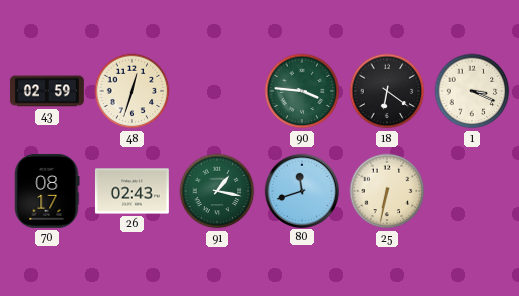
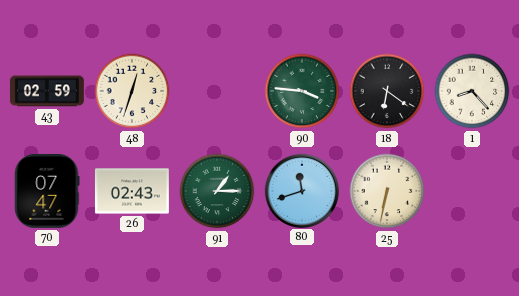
1: 3:19 -> 8:23
70: 08:17 -> 07:47
91: 1:17 -> 1:15
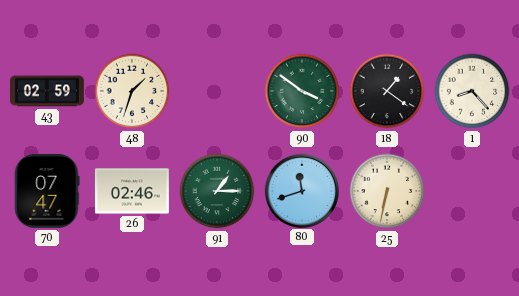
48: 12:33 -> 1:33
90: 3:46 -> 3:51
18: 6:21 -> 1:21
26: 02:43 -> 02:46
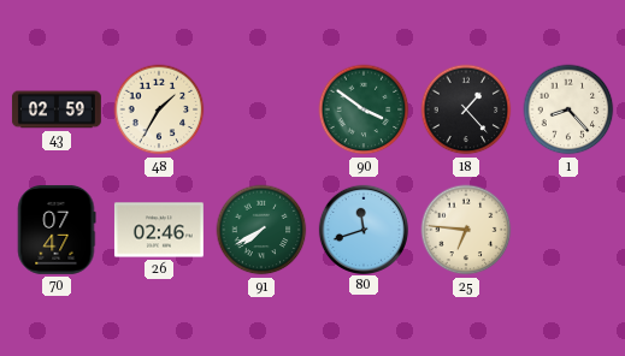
48: 1:33 -> 1:35
18: 1:21 -> 1:23
91: 1:15 -> 7:40
25: 6:32 -> 6:46
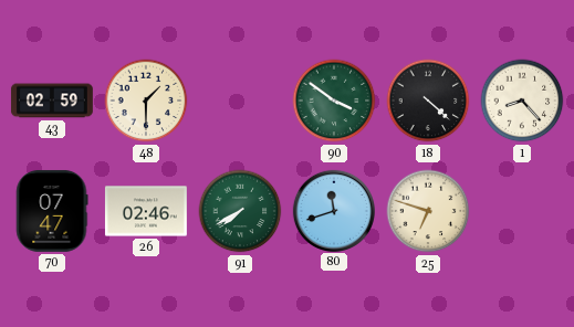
48: 1:35 -> 1:30
18: 1:23 -> 4:22
25: 6:46 -> 6:48
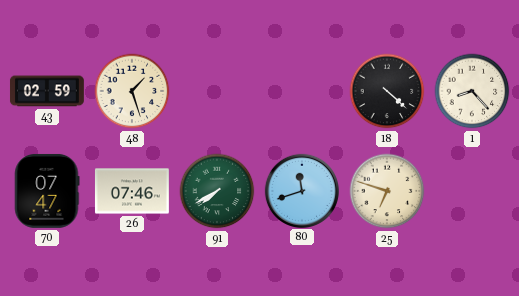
48: 1:30 -> 1:27
90: 3:51 -> none
26: 02:46 -> 07:46
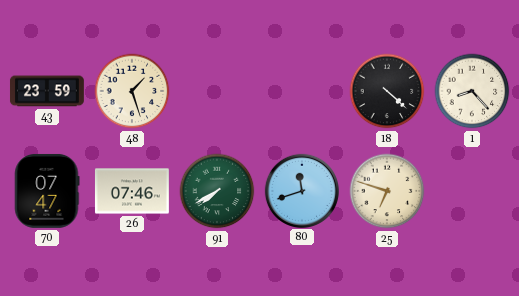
43: 02:59 -> 23:59
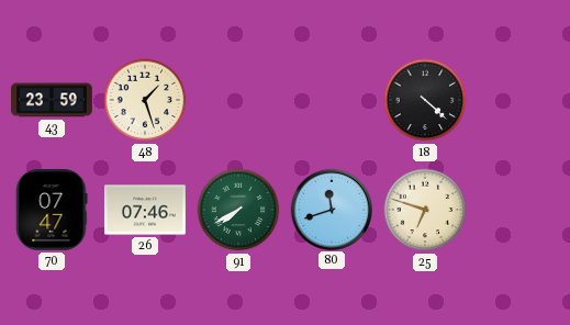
1: 8:23 -> none
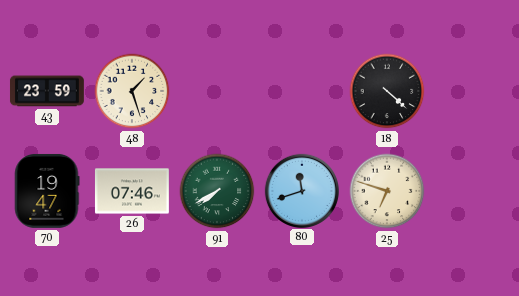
70: 07:47 -> 19:47
